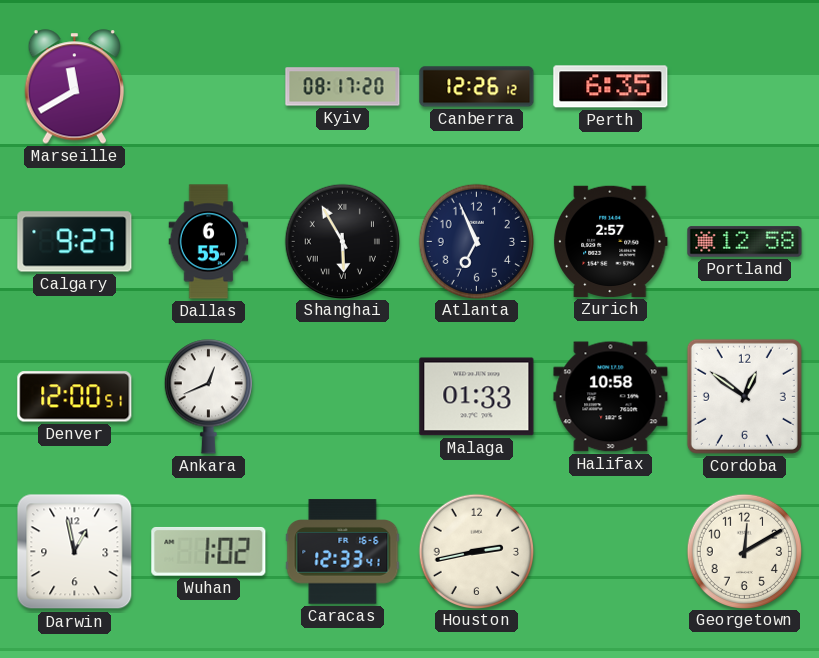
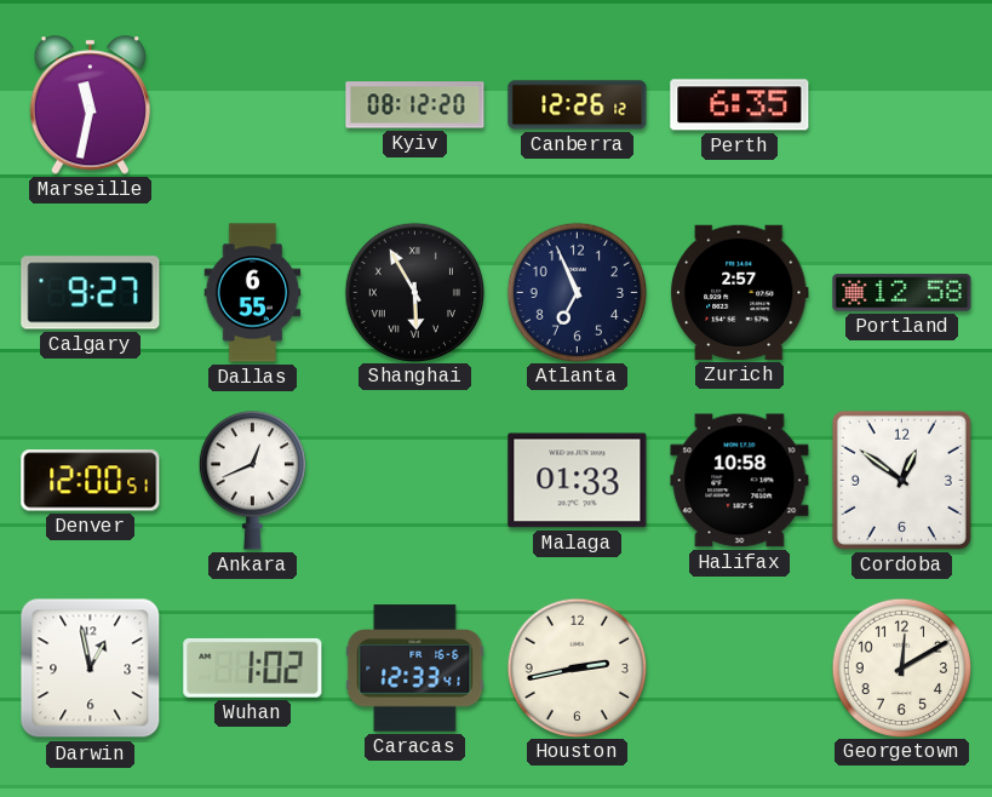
Marseille: 11:40 -> 11:32
Kyiv: 08:17 -> 08:12
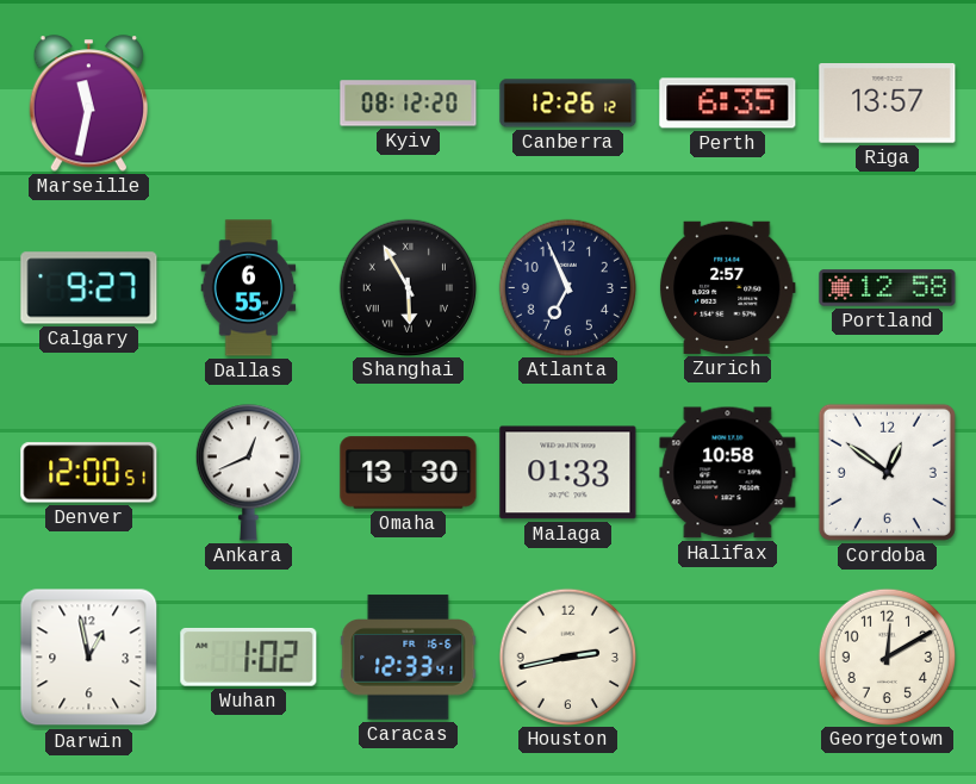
Riga: none -> 13:57
Omaha: none -> 13:30
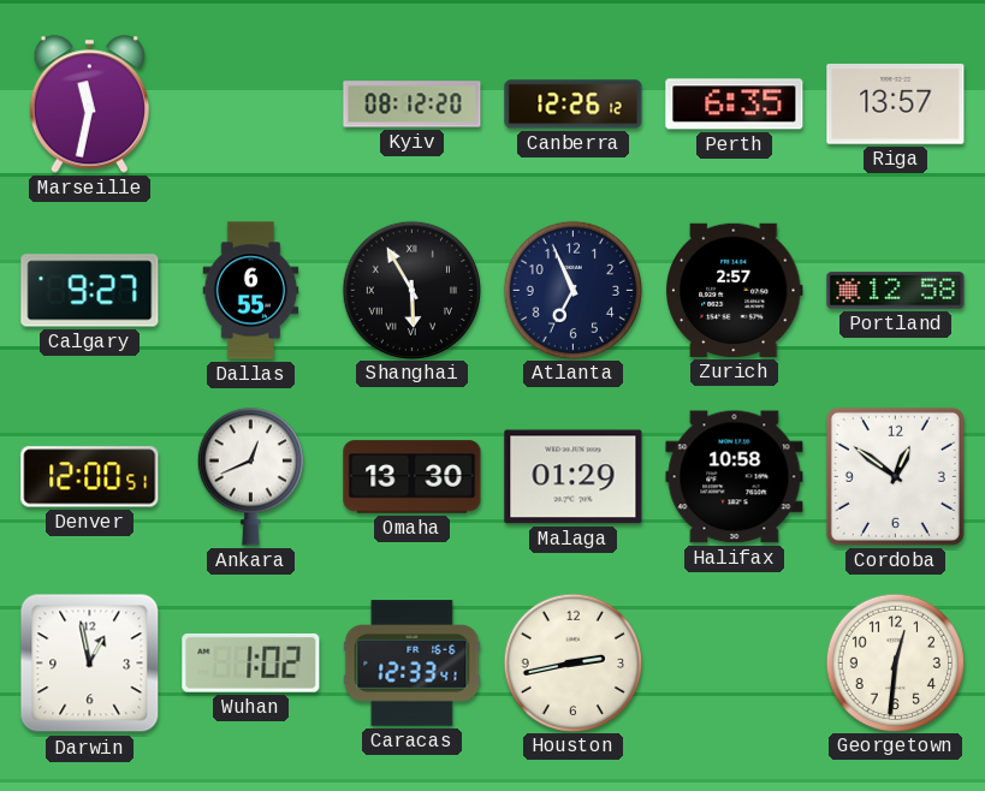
Malaga: 01:33 -> 01:29
Georgetown: 12:10 -> 12:31
